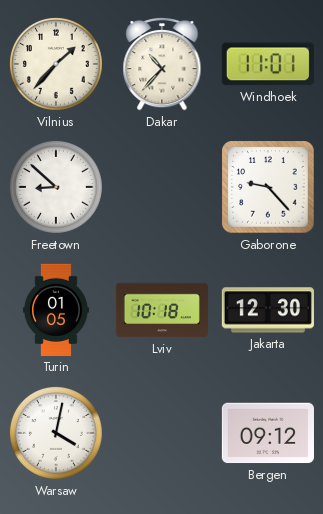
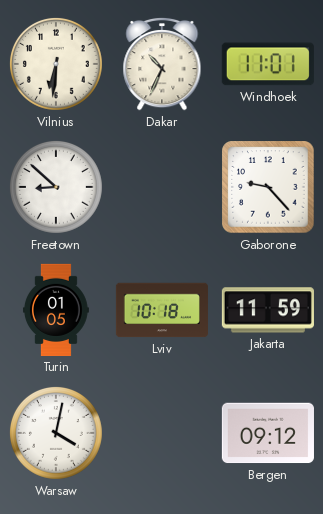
Vilnius: 1:37 -> 6:31
Dakar: 10:37 -> 10:34
Jakarta: 12:30 -> 11:59
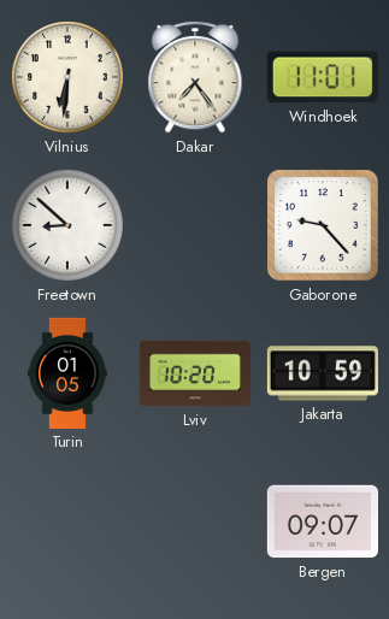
Dakar: 10:34 -> 7:24
Lviv: 10:18 -> 10:20
Jakarta: 11:59 -> 10:59
Warsaw: 4:02 -> none
Bergen: 09:12 -> 09:07
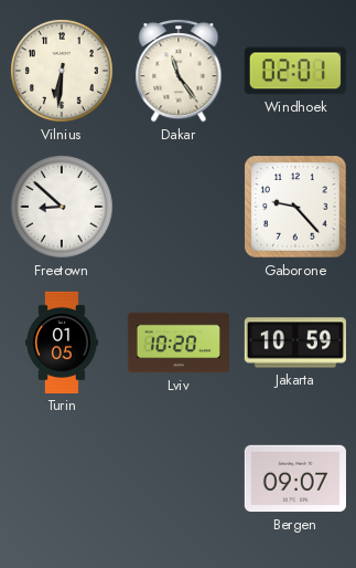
Dakar: 7:24 -> 11:24
Windhoek: 11:01 -> 02:01
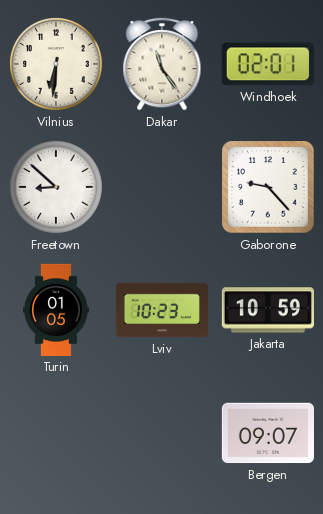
Lviv: 10:20 -> 10:23
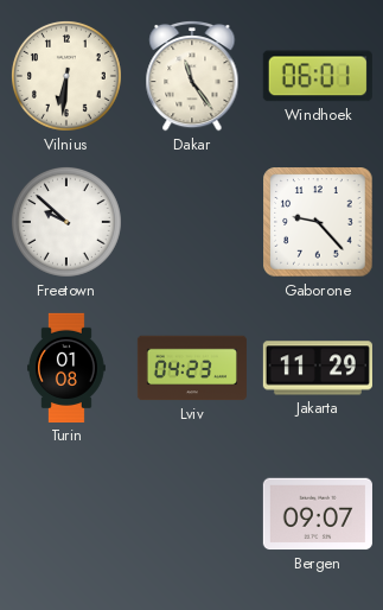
Windhoek: 02:01 -> 06:01
Freetown: 8:52 -> 9:52
Turin: 01:05 -> 01:08
Lviv: 10:23 -> 04:23
Jakarta: 10:59 -> 11:29
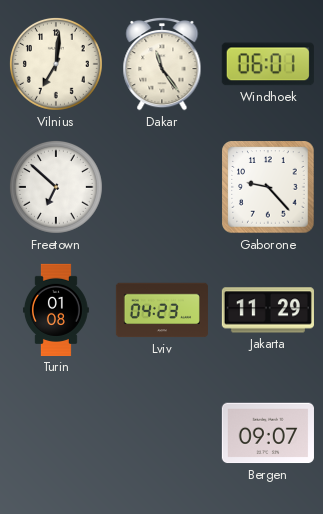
Vilnius: 6:31 -> 7:01
Freetown: 9:52 -> 6:52
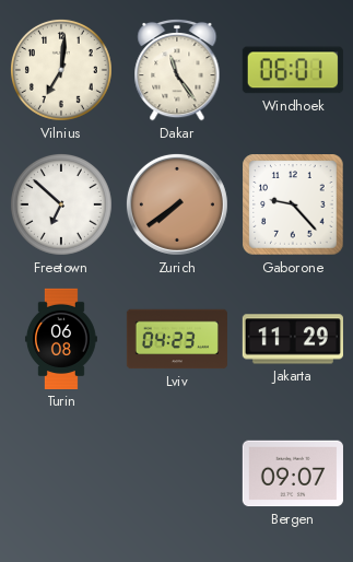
Zurich: none -> 7:39
Turin: 01:08 -> 06:08
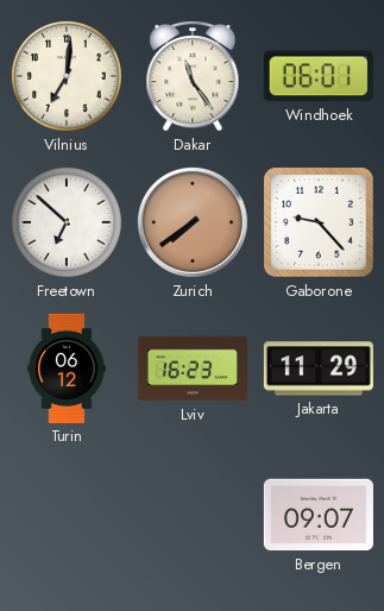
Turin: 06:08 -> 06:12
Lviv: 04:23 -> 16:23
